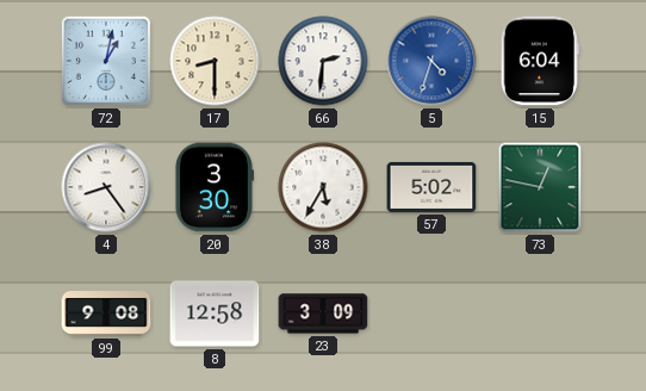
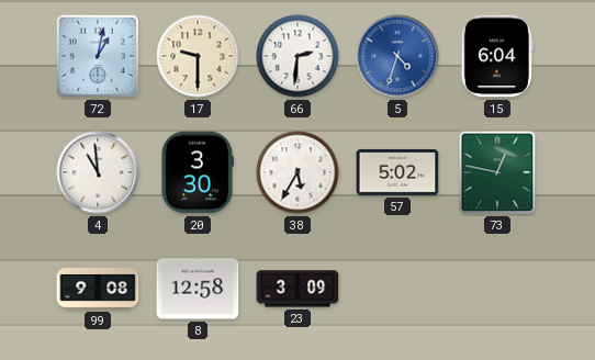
17: 8:30 -> 9:30
4: 8:24 -> 10:59
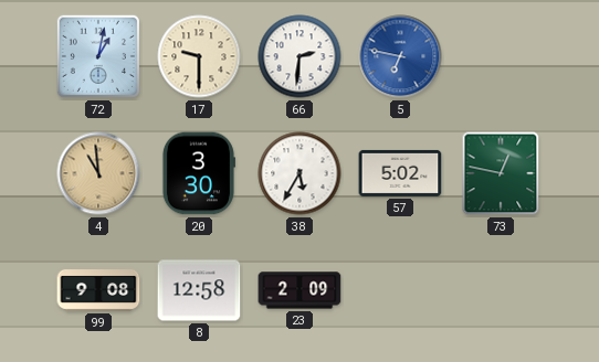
5: 4:33 -> 6:47
15: 6:04 -> none
4 dial: white -> champagne
23: 3:09 -> 2:09
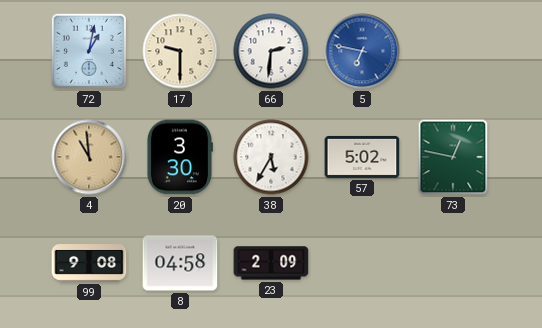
8: 12:58 -> 04:58
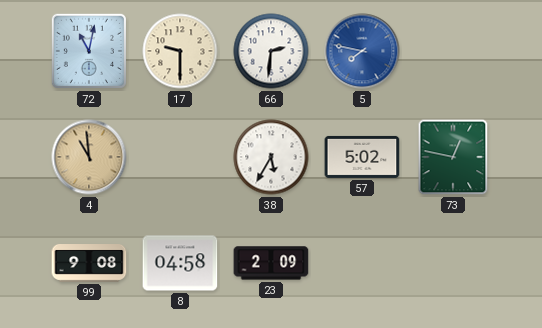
72: 1:02 -> 11:02
5: 6:47 -> 7:47
20: 3:30 -> none
